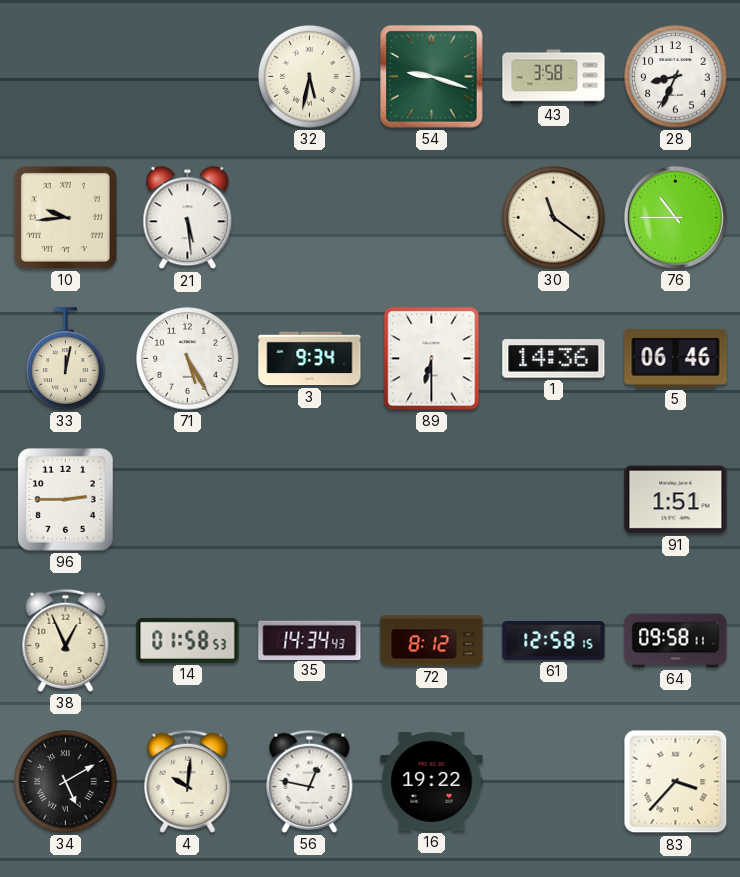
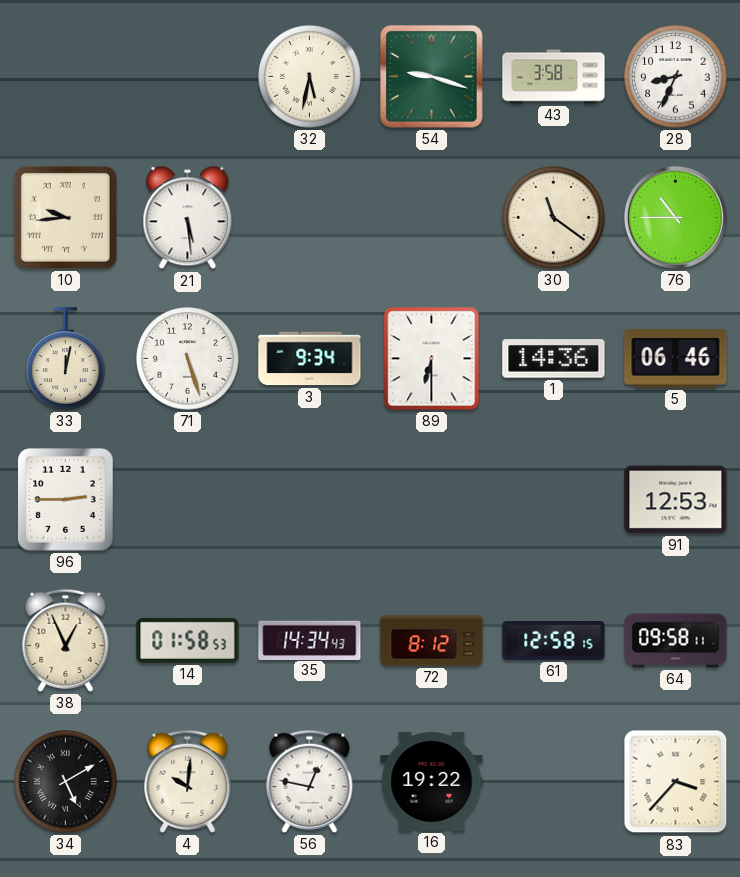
71: 5:25 -> 5:27
91: 1:51 -> 12:53
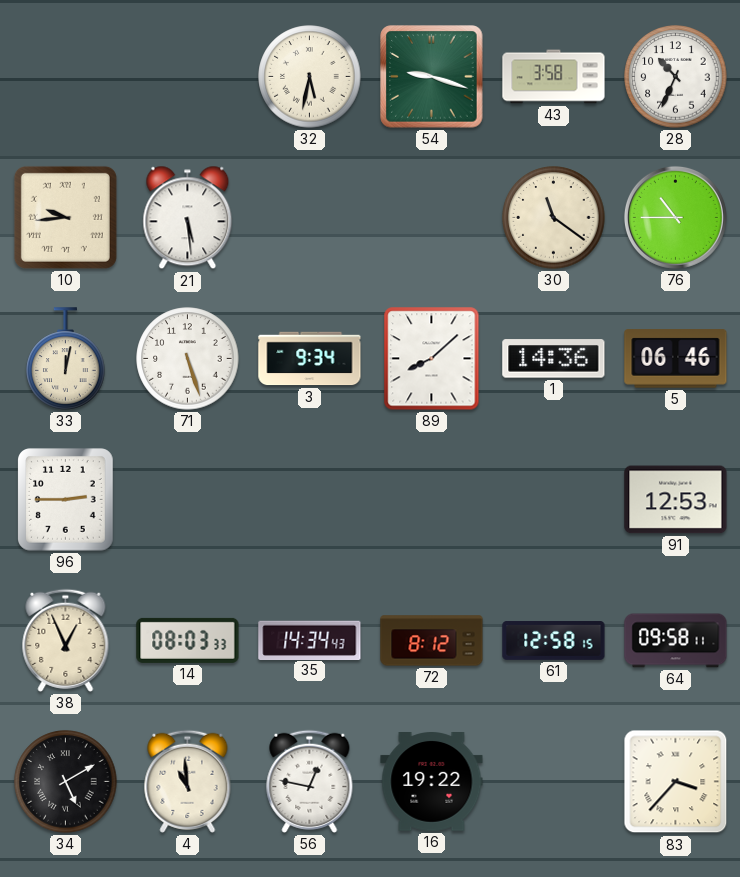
28: 8:34 -> 10:34
89: 6:30 -> 8:08
14: 01:58 -> 08:03
4: 10:01 -> 10:59
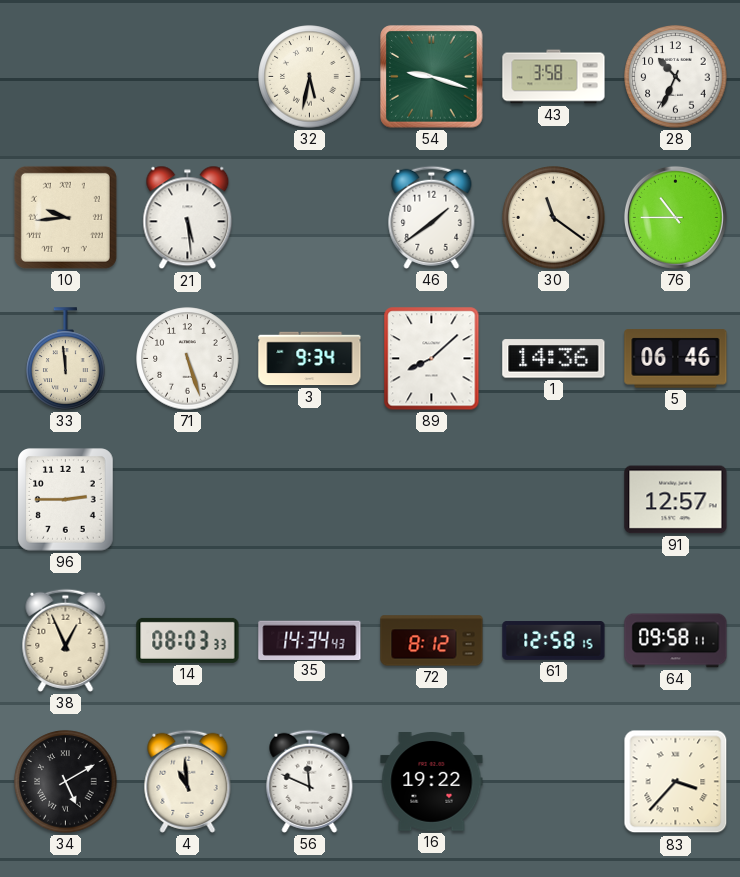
46: none -> 1:39
33: 12:02 -> 11:59
91: 12:53 -> 12:57
56: 12:47 -> 11:49
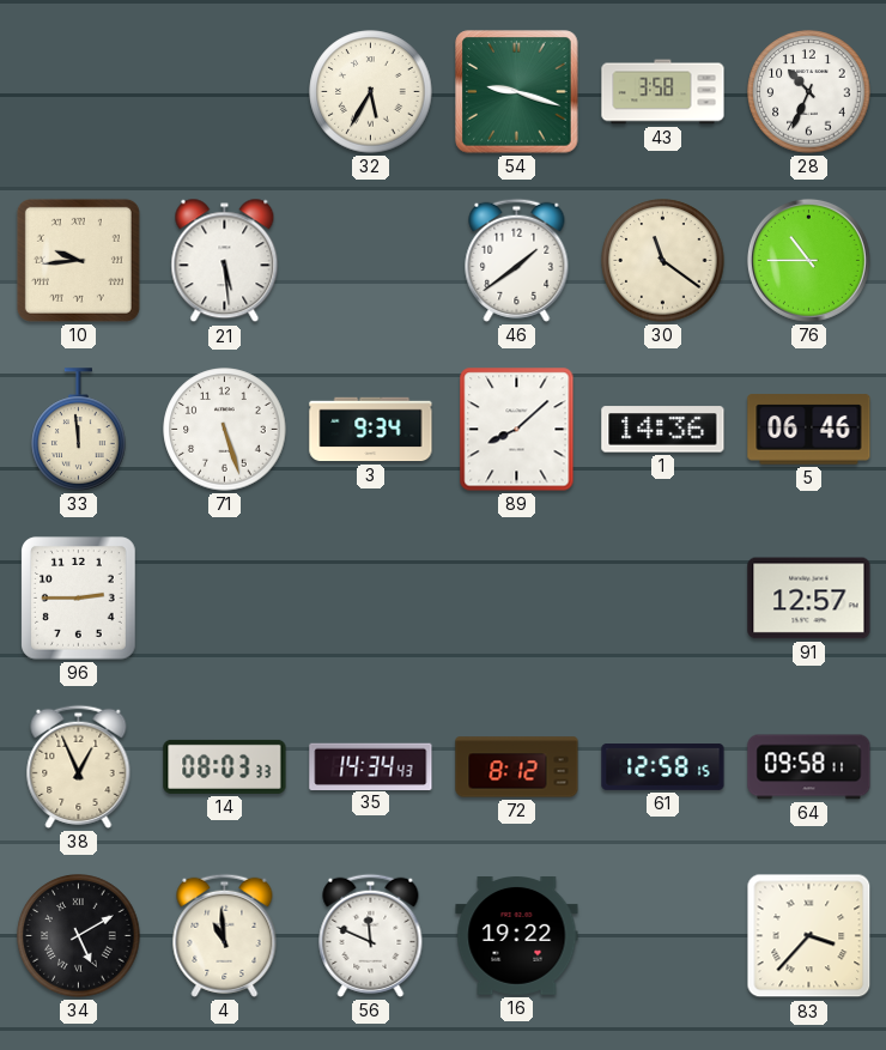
32: 5:32 -> 5:35
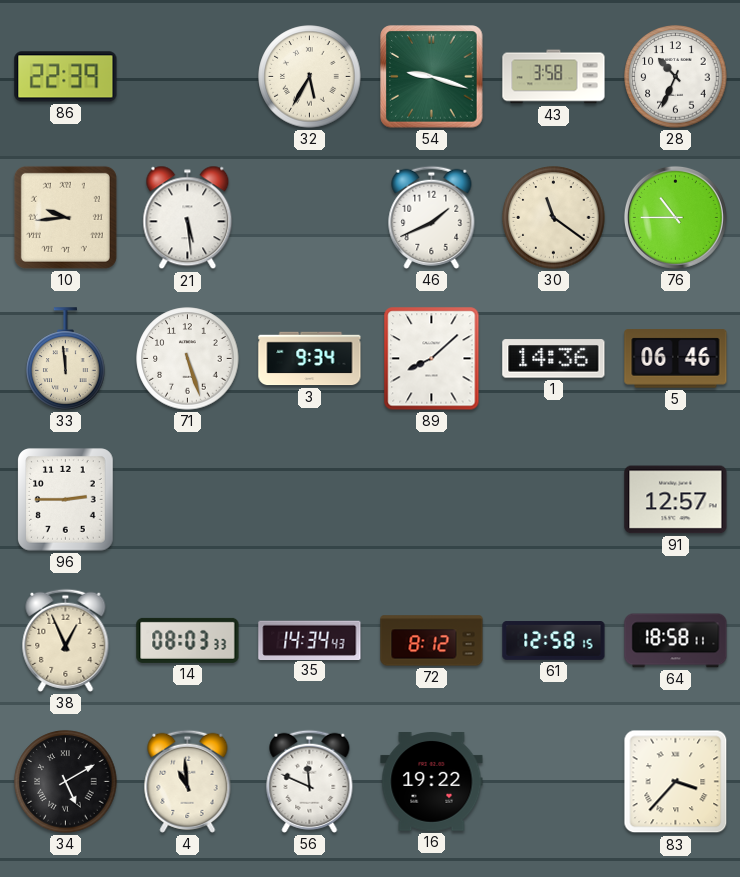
86: none -> 22:39
46: 1:39 -> 1:41
64: 09:58 -> 18:58
